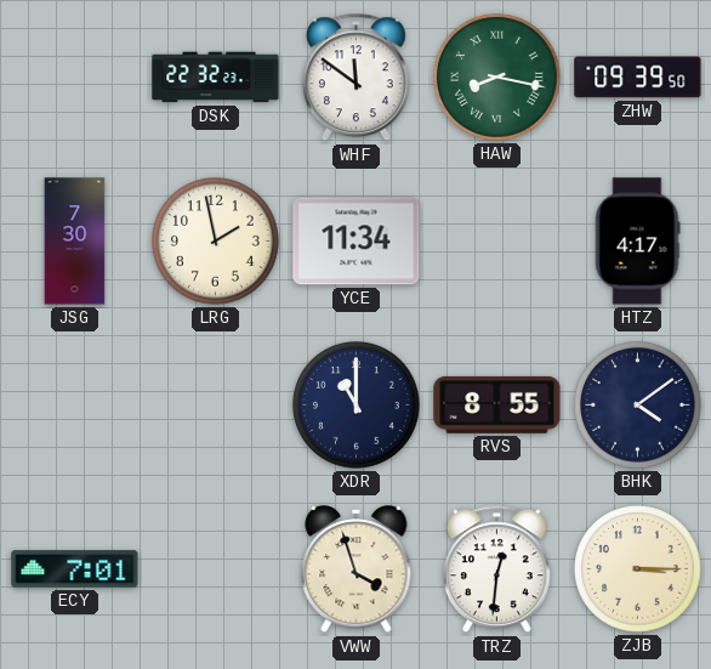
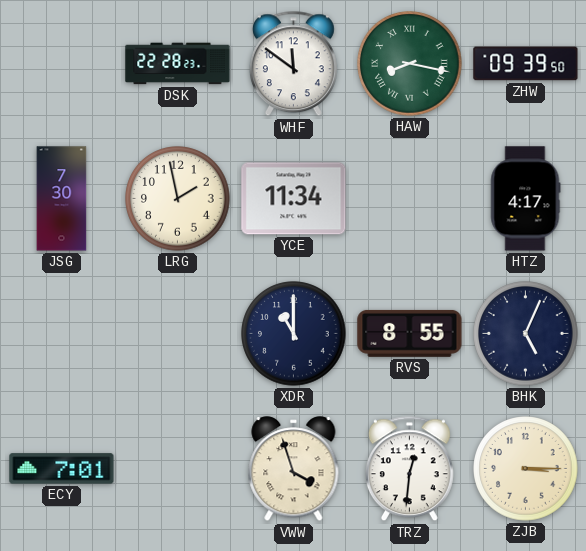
DSK: 22:32 -> 22:28
BHK: 4:09 -> 5:04
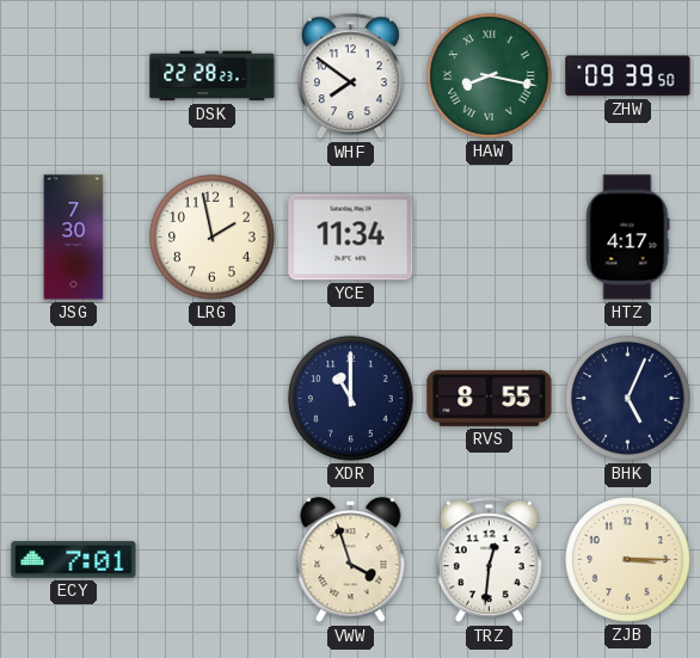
WHF: 11:51 -> 7:51
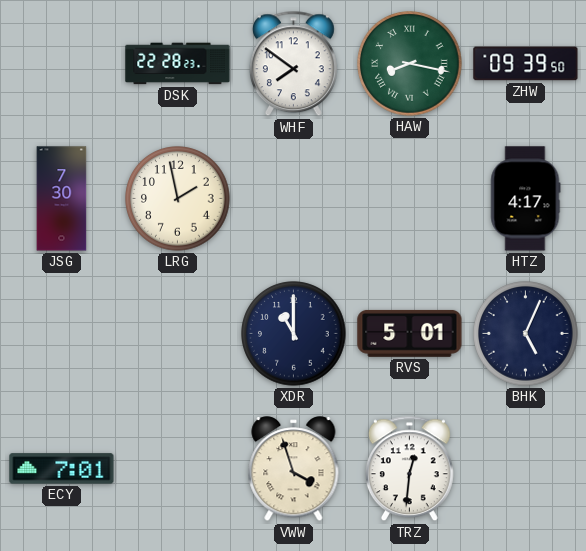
YCE: 11:34 -> none
RVS: 8:55 -> 5:01
ZJB: 3:15 -> none
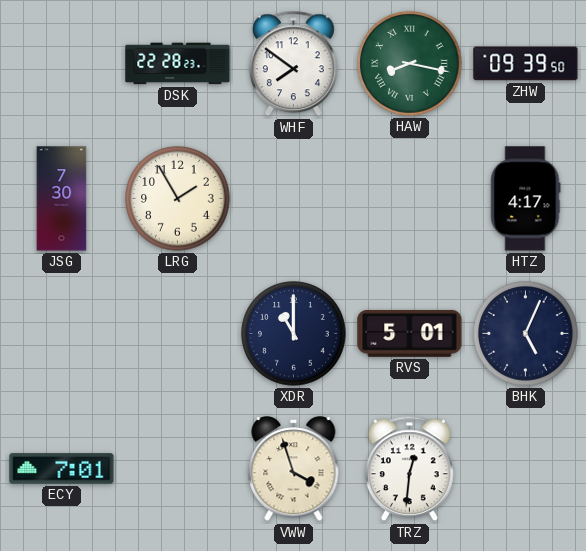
LRG: 1:58 -> 1:55
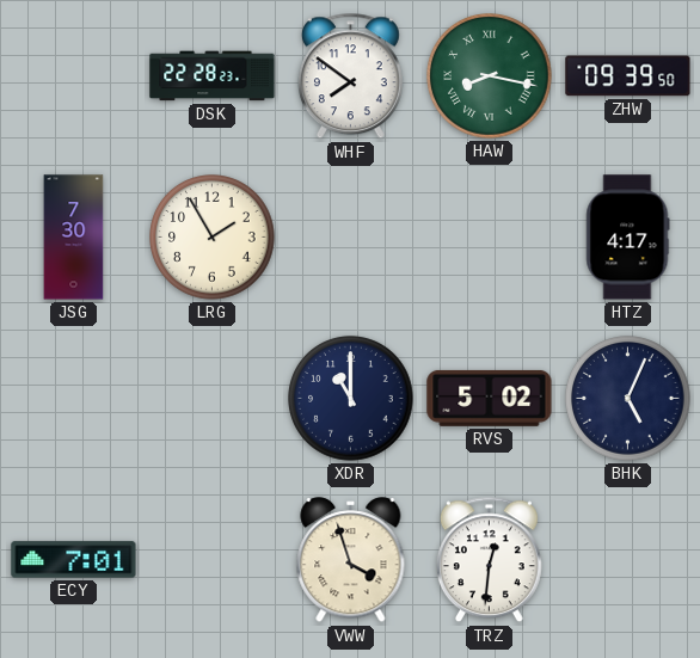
RVS: 5:01 -> 5:02
